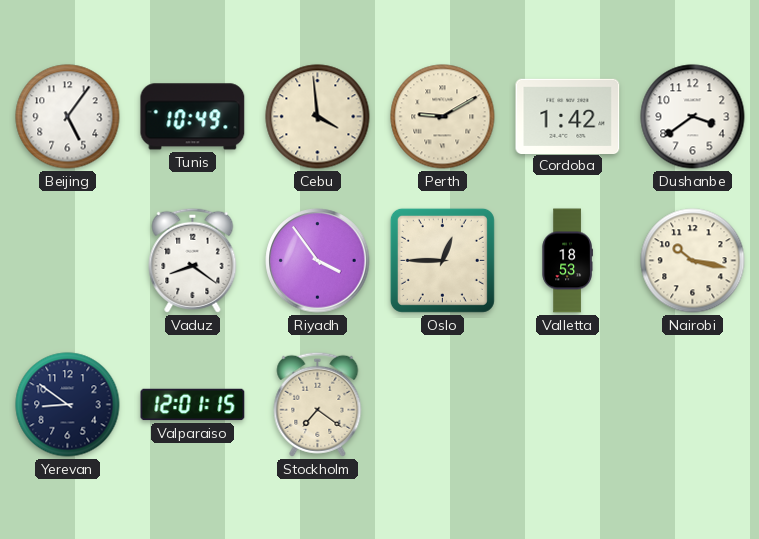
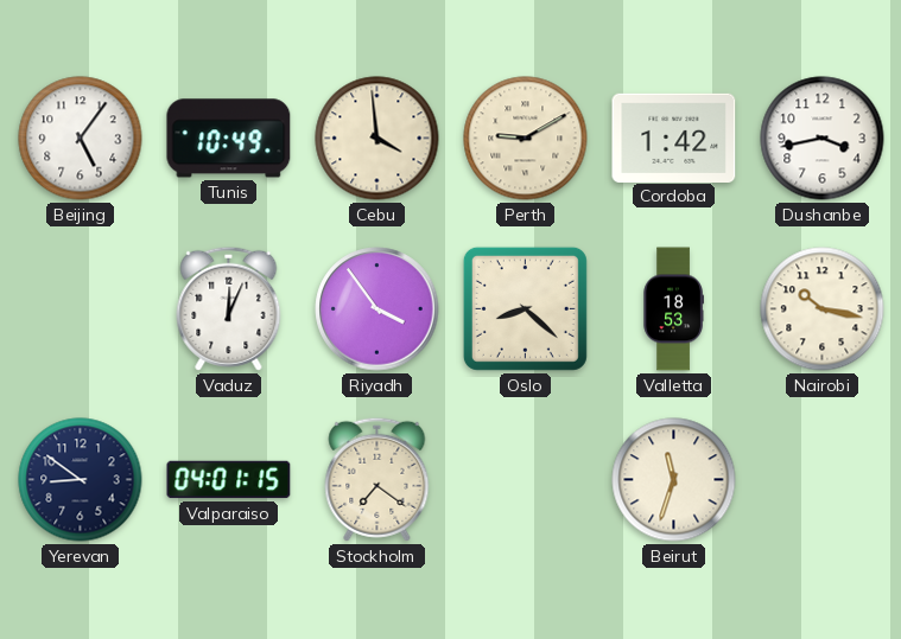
Dushanbe: 3:39 -> 3:43
Vaduz: 8:21 -> 12:04
Oslo: 12:45 -> 8:22
Valparaiso: 12:01 -> 04:01
Beirut: none -> 11:33
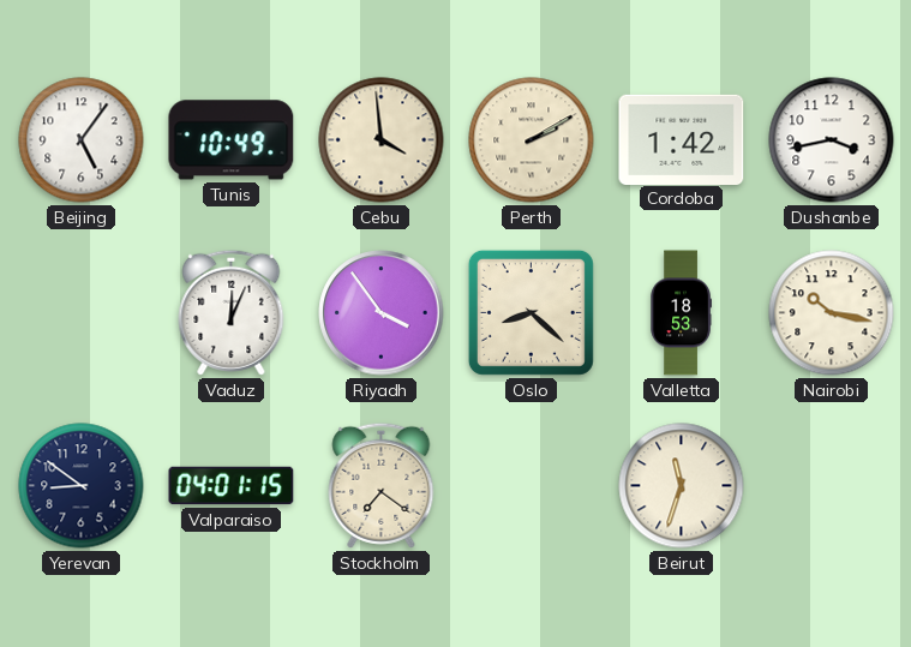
Perth: 9:10 -> 2:10
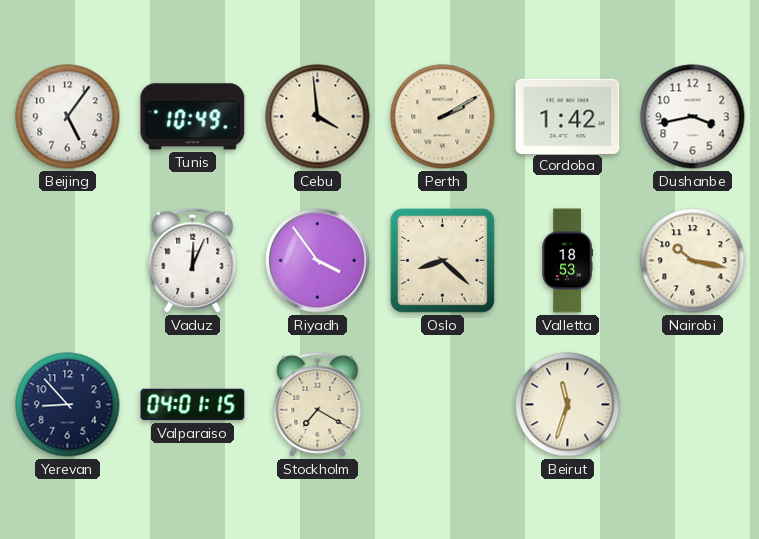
Yerevan: 8:51 -> 8:53
Stockholm: 7:21 -> 7:20
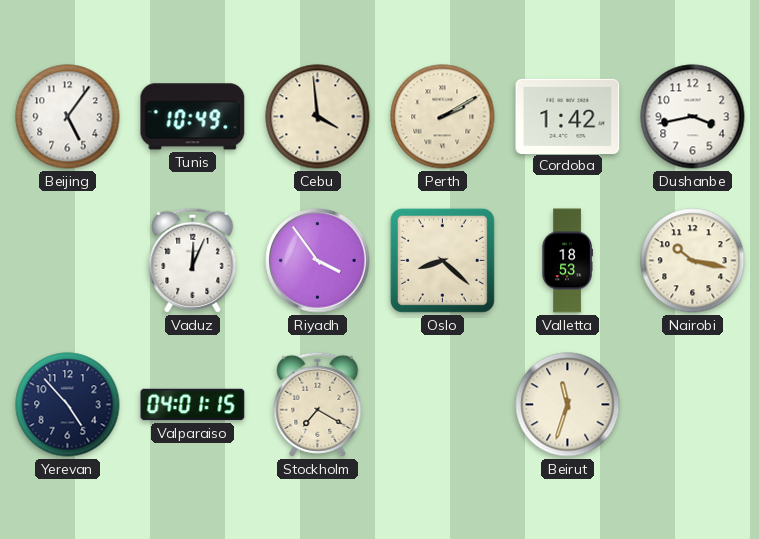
Yerevan: 8:53 -> 4:53
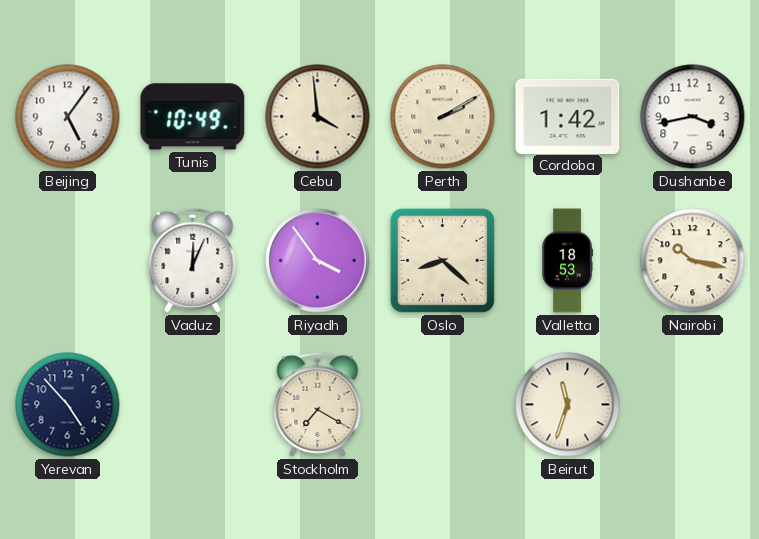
Valparaiso: 04:01 -> none
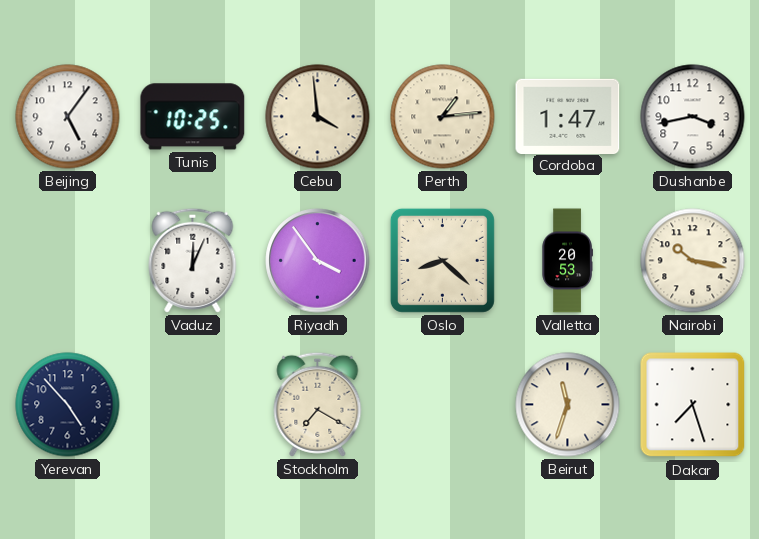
Tunis: 10:49 -> 10:25
Perth: 2:10 -> 1:14
Cordoba: 1:42 -> 1:47
Valletta: 18:53 -> 20:53
Dakar: none -> 7:27
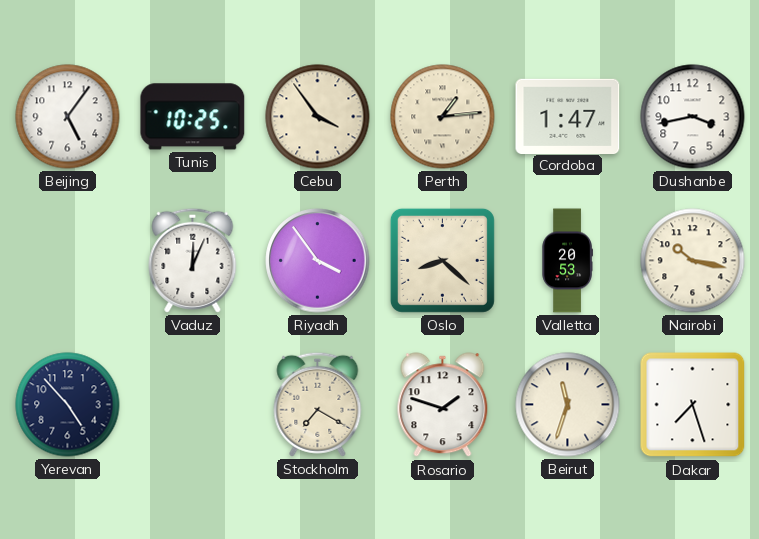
Cebu: 3:59 -> 3:54
Rosario: none -> 1:48
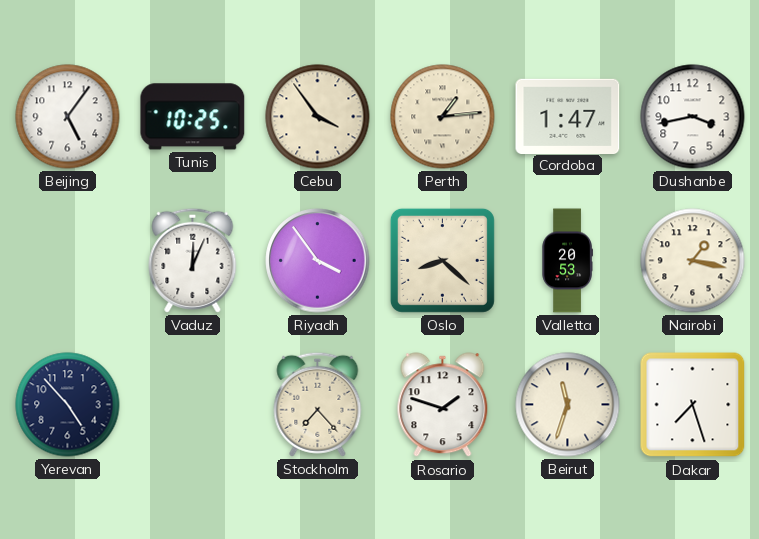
Nairobi: 10:17 -> 1:17
Stockholm: 7:20 -> 7:23
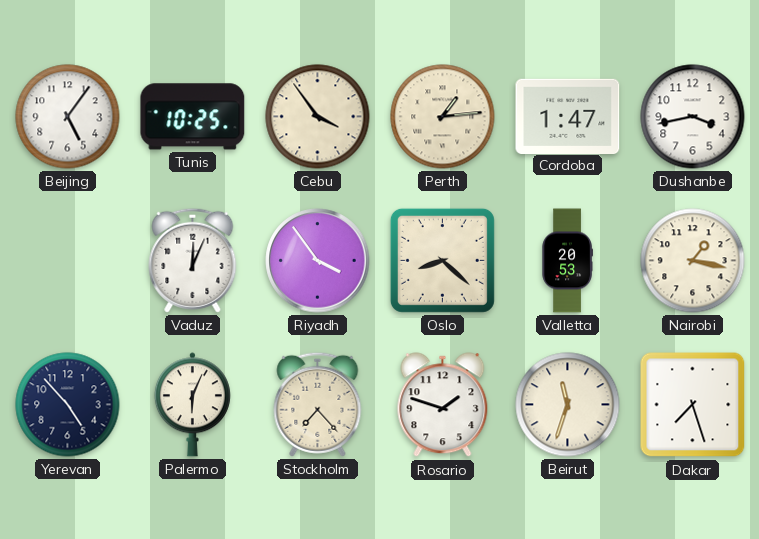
Palermo: none -> 6:04
